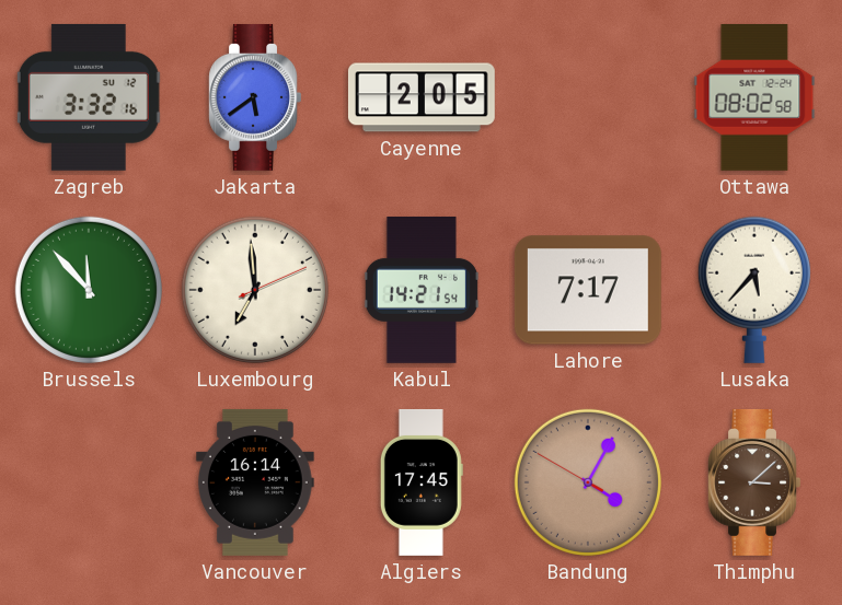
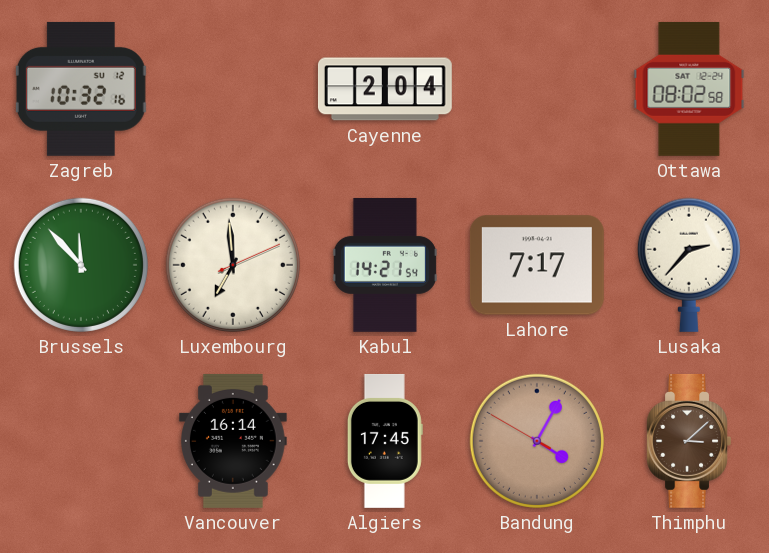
Zagreb: 3:32 -> 10:32
Jakarta: 5:39 -> none
Cayenne: 2:05 -> 2:04
Lusaka: 5:37 -> 2:37
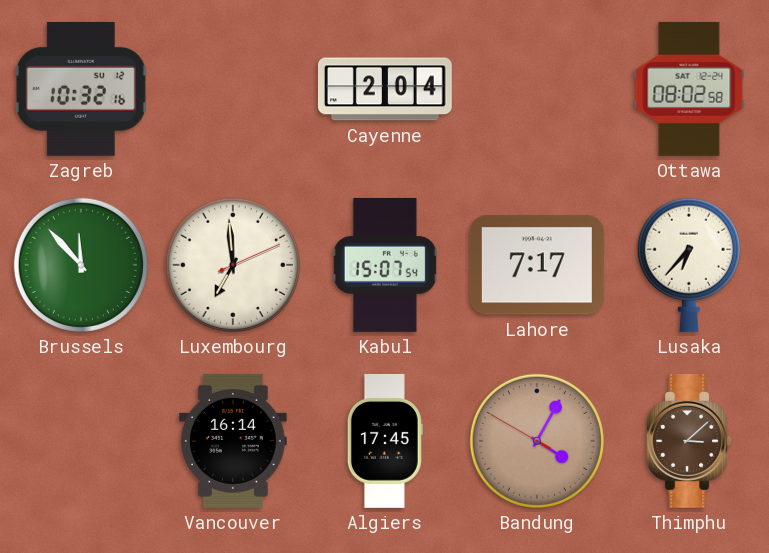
Kabul: 14:21 -> 15:07
Lusaka: 2:37 -> 6:37
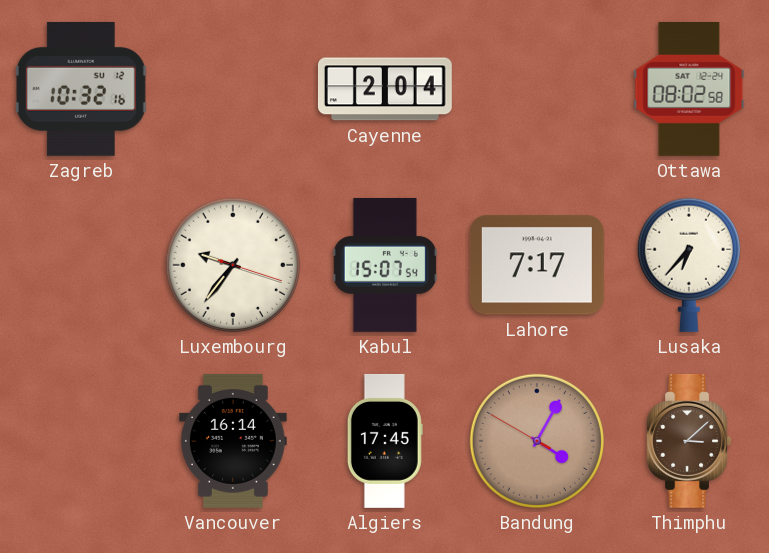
Brussels: 11:53 -> none
Luxembourg: 6:59 -> 9:36
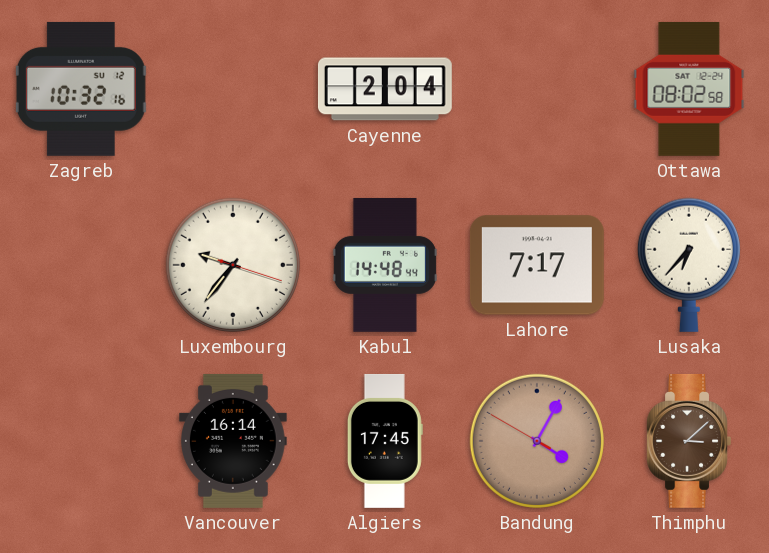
Kabul: 15:07 -> 14:48
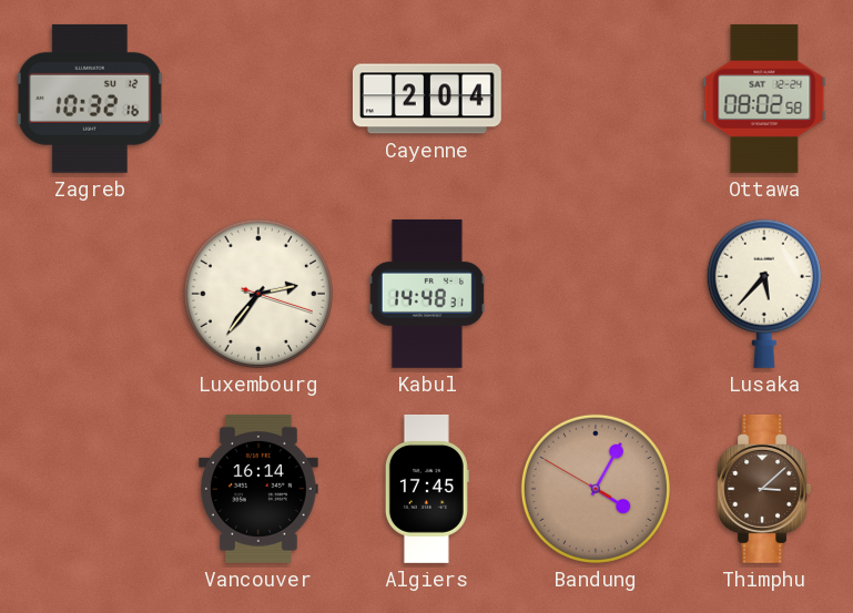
Luxembourg: 9:36 -> 2:36
Kabul: 14:48:44 -> 14:48:31
Lahore: 7:17 -> none
Lusaka: 6:37 -> 5:37
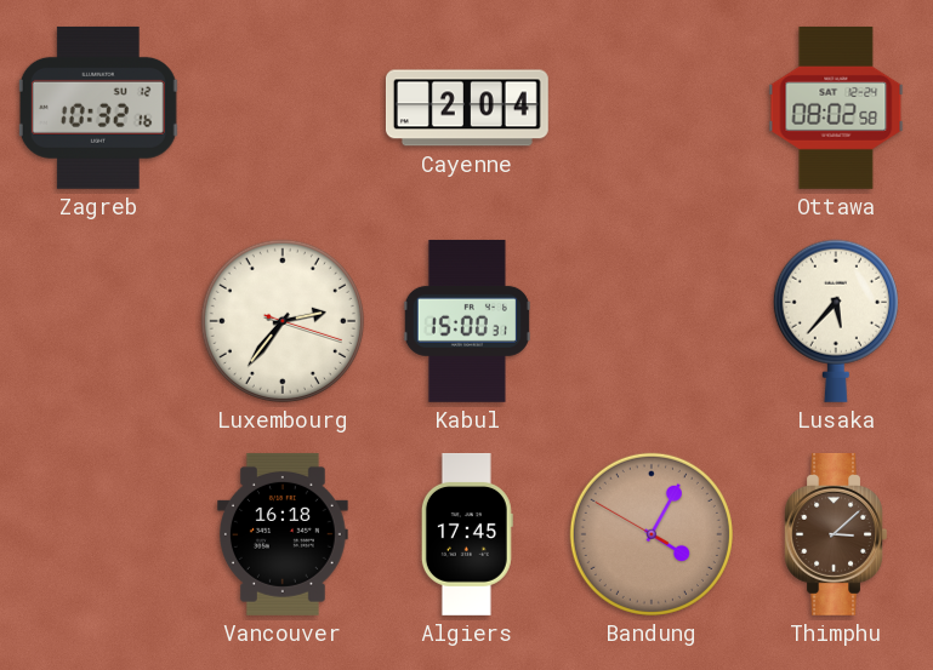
Kabul: 14:48 -> 15:00
Vancouver: 16:14 -> 16:18
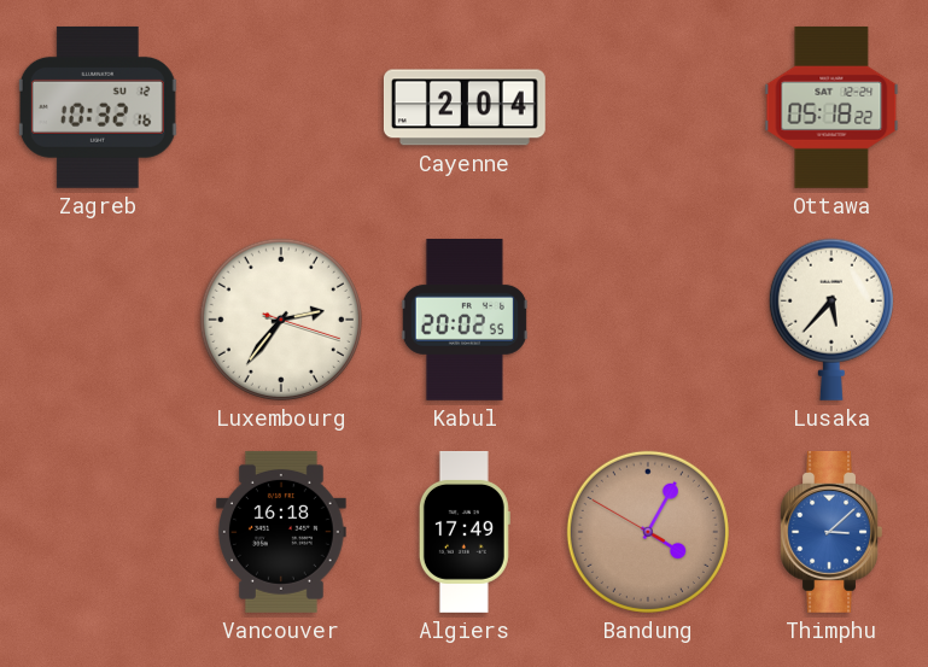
Ottawa: 08:02 -> 05:18
Kabul: 15:00 -> 20:02
Algiers: 17:45 -> 17:49
Thimphu dial: brown -> blue
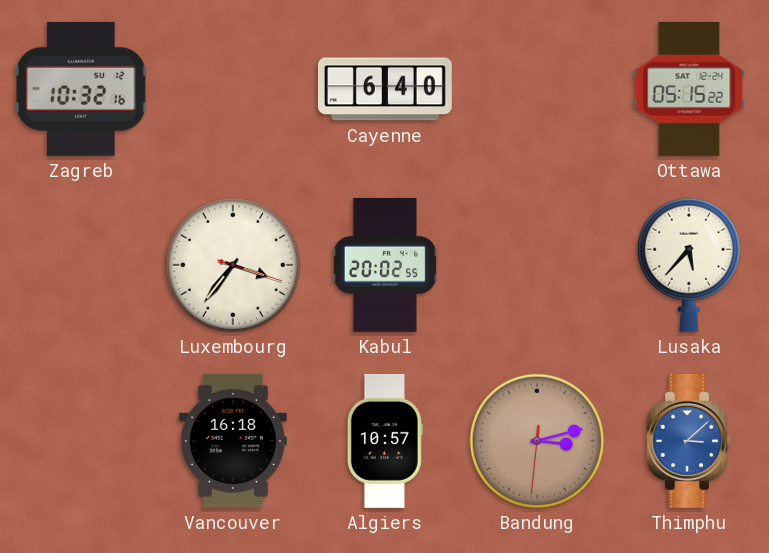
Cayenne: 2:04 -> 6:40
Ottawa: 05:18 -> 05:15
Luxembourg: 2:36 -> 3:36
Algiers: 17:49 -> 10:57
Bandung: 4:04 -> 3:12
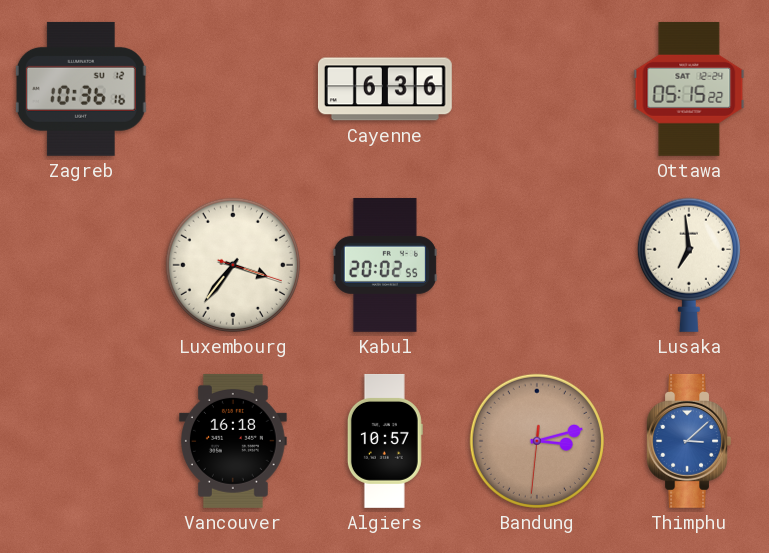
Zagreb: 10:32 -> 10:36
Cayenne: 6:40 -> 6:36
Lusaka: 5:37 -> 6:59
